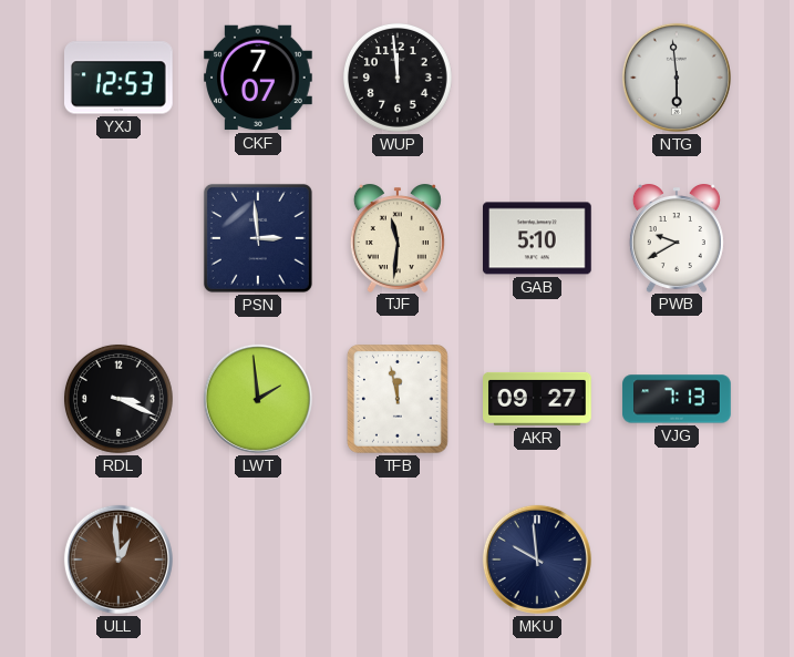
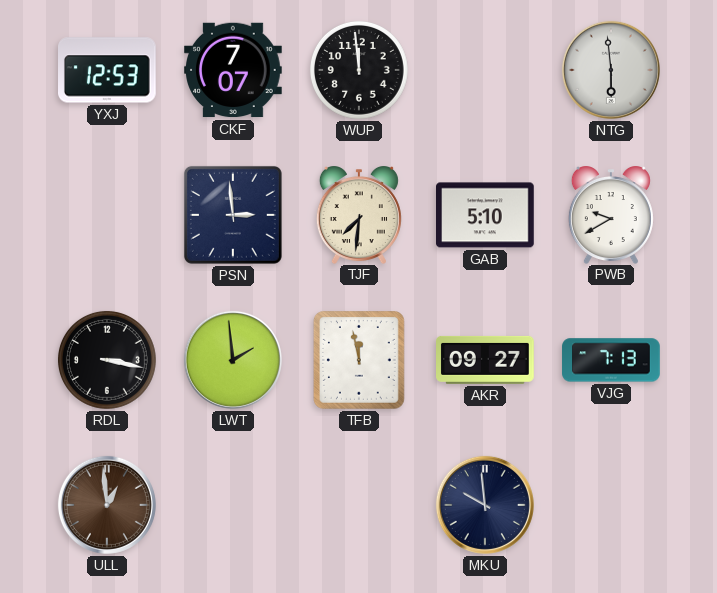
TJF: 11:31 -> 7:31
RDL: 3:19 -> 3:17
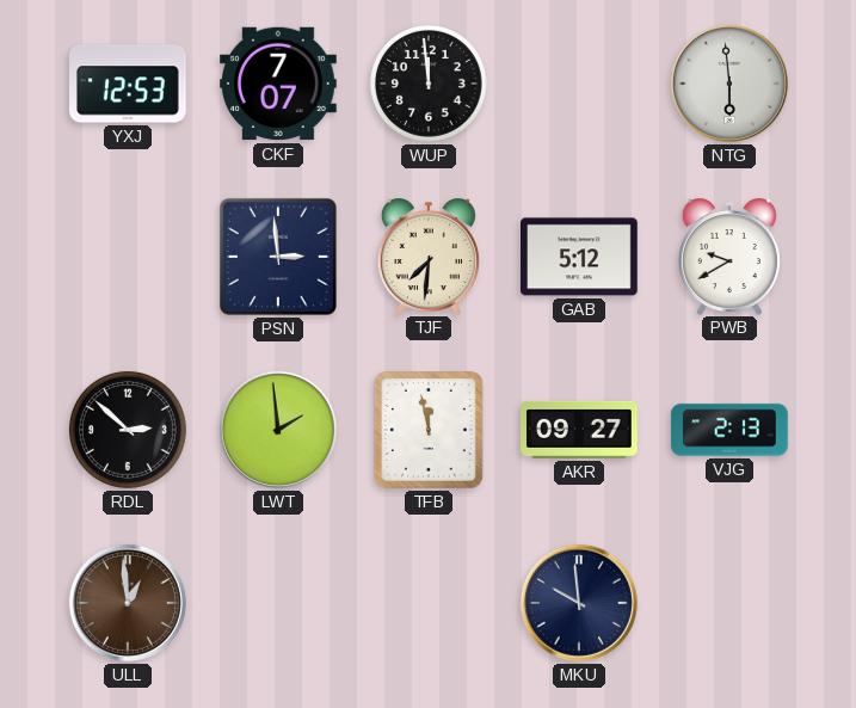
GAB: 5:10 -> 5:12
RDL: 3:17 -> 2:52
VJG: 7:13 -> 2:13
